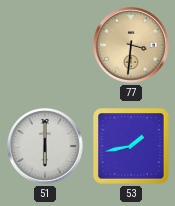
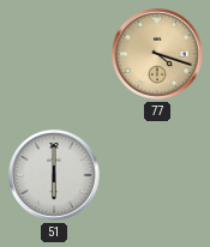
77: 3:31 -> 4:18
53: 1:43 -> none
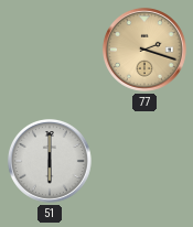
77: 4:18 -> 2:18
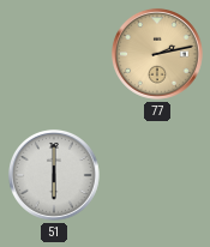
77: 2:18 -> 2:13
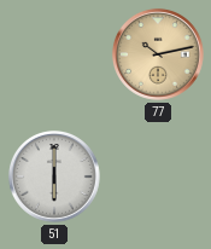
77: 2:13 -> 10:13
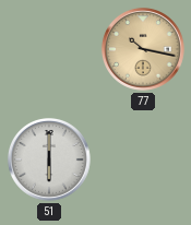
77: 10:13 -> 10:17
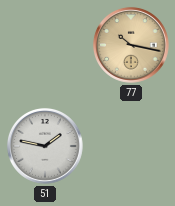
51: 6:00 -> 1:47
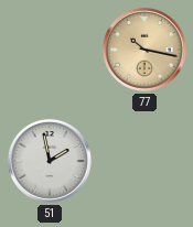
51: 1:47 -> 1:58
